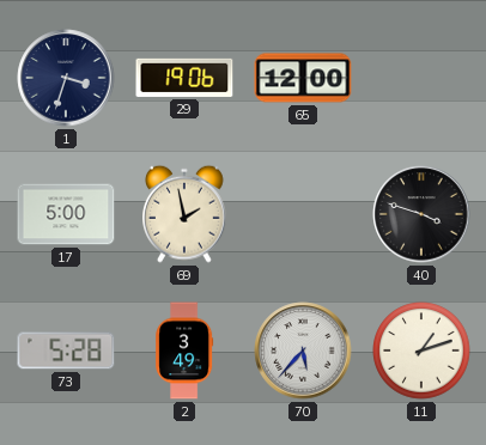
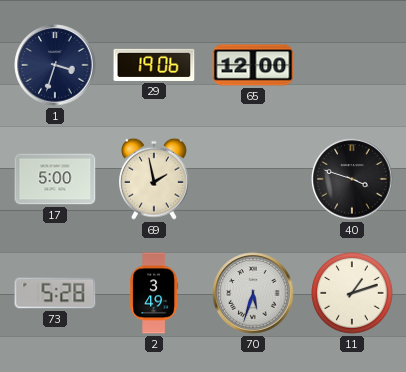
70: 5:37 -> 5:33
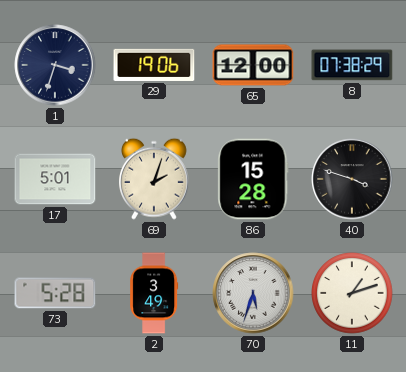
8: none -> 07:38
17: 5:00 -> 5:01
69: 1:58 -> 2:03
86: none -> 15:28
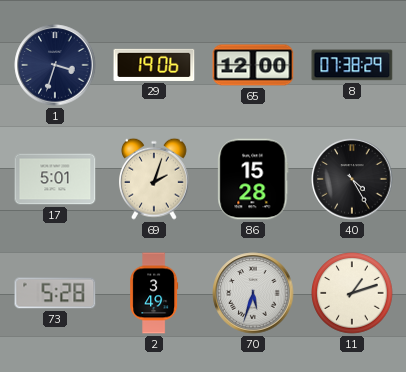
40: 3:48 -> 4:25
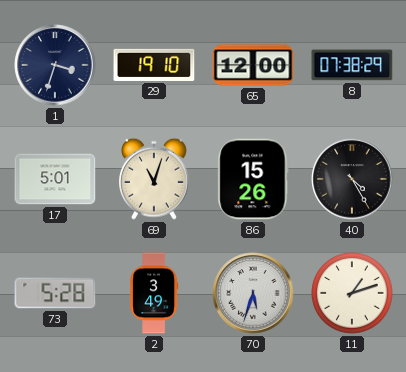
29: 19:06 -> 19:10
69: 2:03 -> 11:03
86: 15:28 -> 15:26
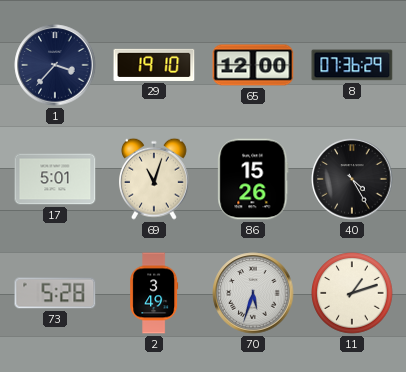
1: 3:33 -> 3:37
8: 07:38 -> 07:36
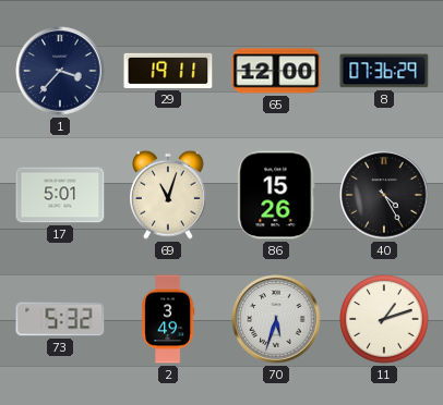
29: 19:10 -> 19:11
73: 5:28 -> 5:32
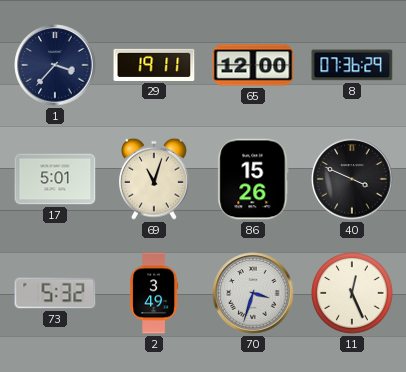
40: 4:25 -> 3:49
70: 5:33 -> 3:33
11: 1:12 -> 12:26
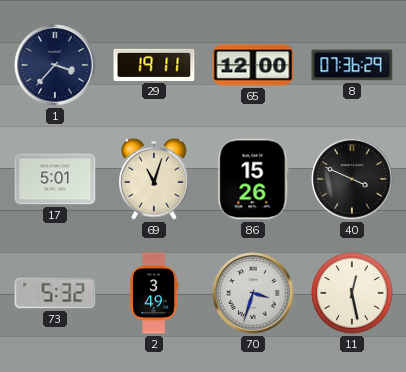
11: 12:26 -> 12:28
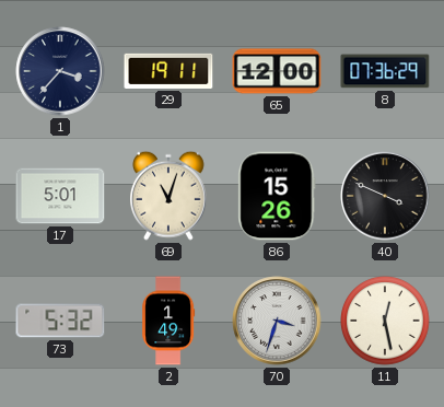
2: 3:49 -> 1:49
